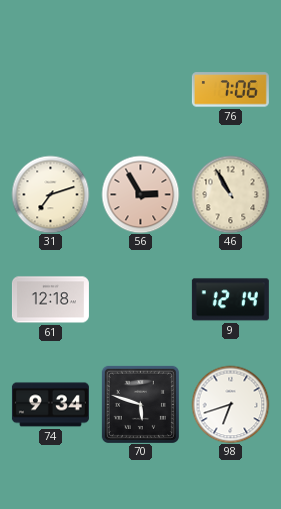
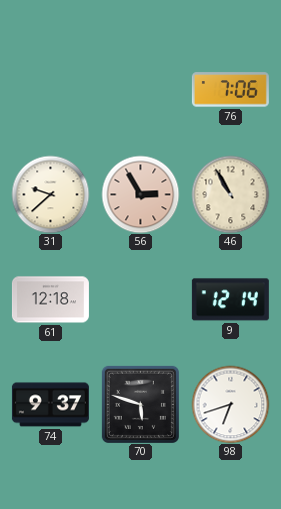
31: 7:12 -> 9:38
74: 9:34 -> 9:37
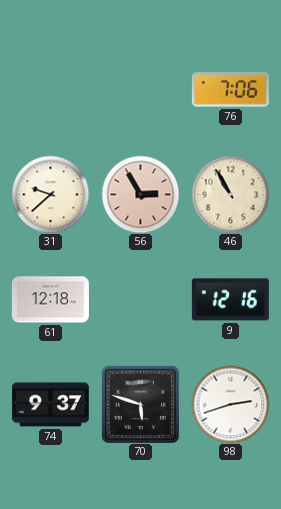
9: 12:14 -> 12:16
98: 6:42 -> 2:42
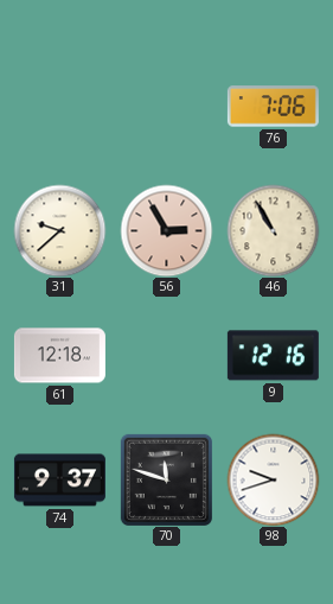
70: 5:48 -> 11:48
98: 2:42 -> 9:42
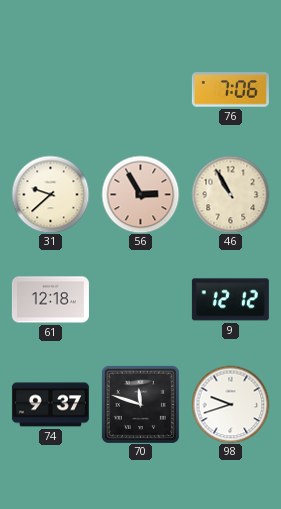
9: 12:16 -> 12:12
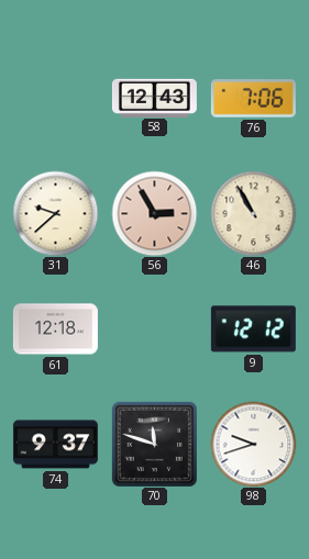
58: none -> 12:43
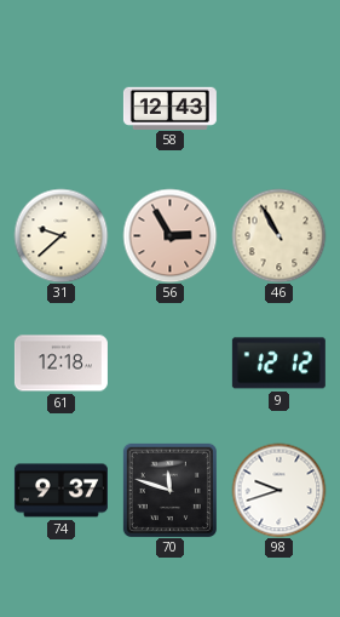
76: 7:06 -> none
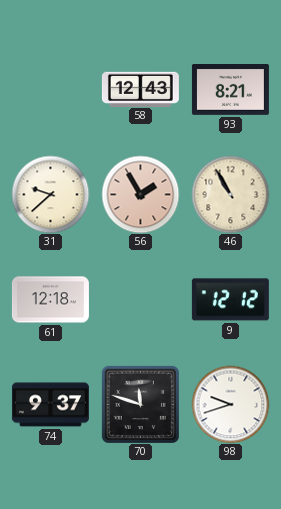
93: none -> 8:21
56: 2:55 -> 1:55
